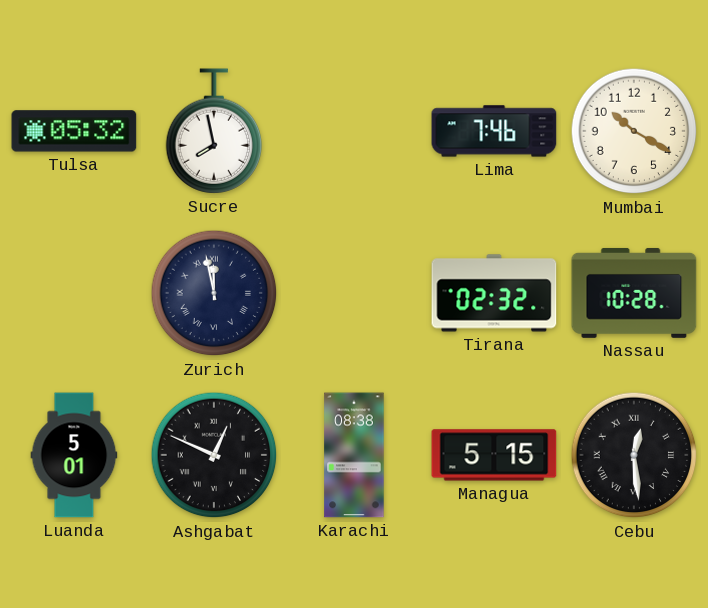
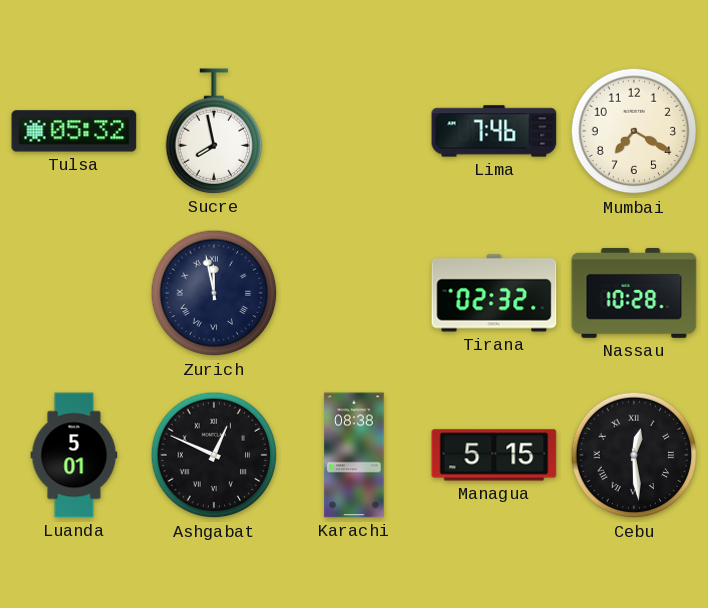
Mumbai: 10:20 -> 7:20
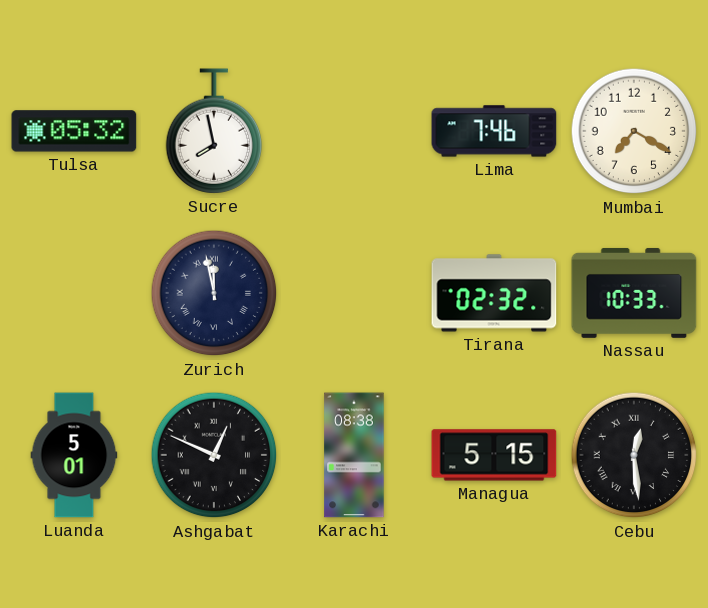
Nassau: 10:28 -> 10:33
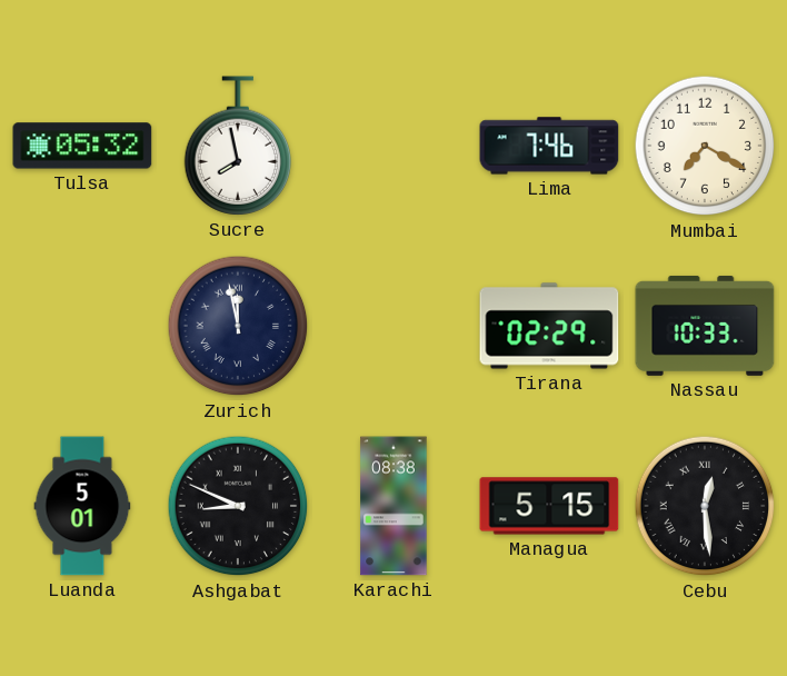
Tirana: 02:32 -> 02:29
Ashgabat: 12:49 -> 8:49
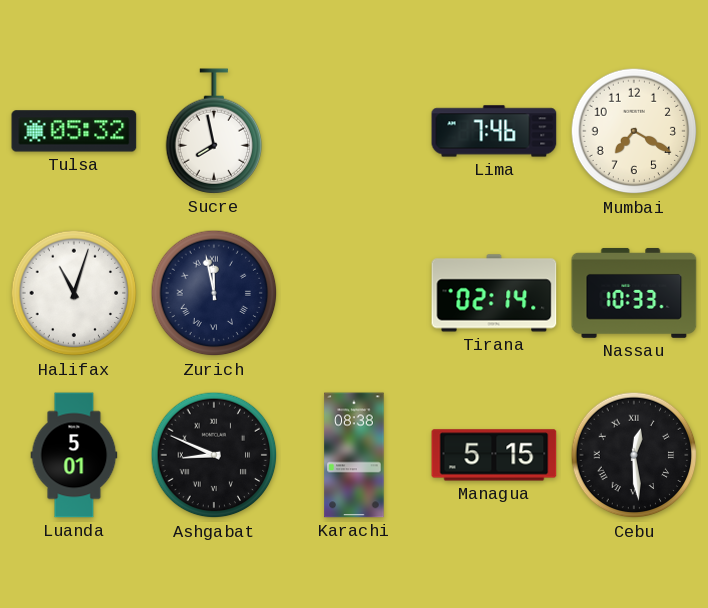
Halifax: none -> 11:03
Tirana: 02:29 -> 02:14
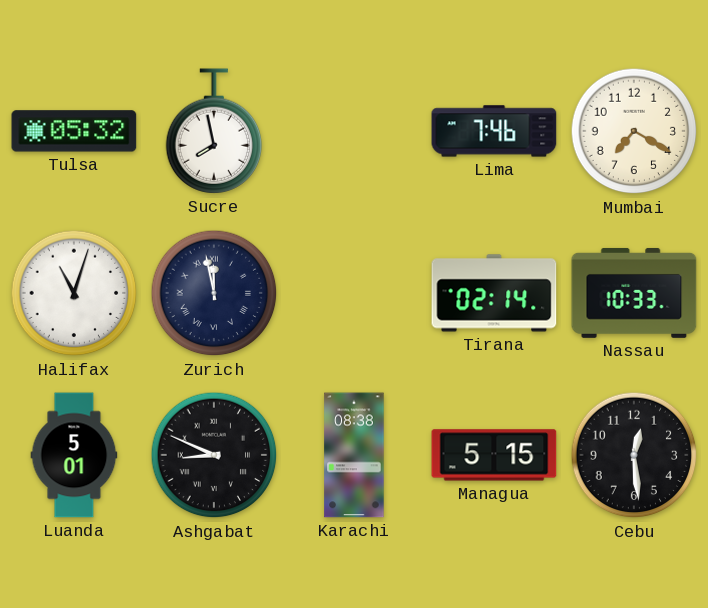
Cebu numerals: Roman -> Arabic
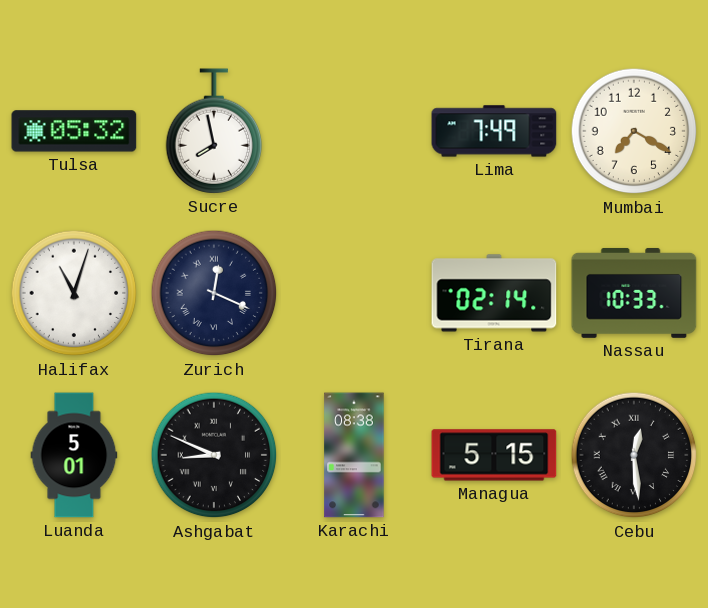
Lima: 7:46 -> 7:49
Zurich: 11:58 -> 12:19
Cebu numerals: Arabic -> Roman
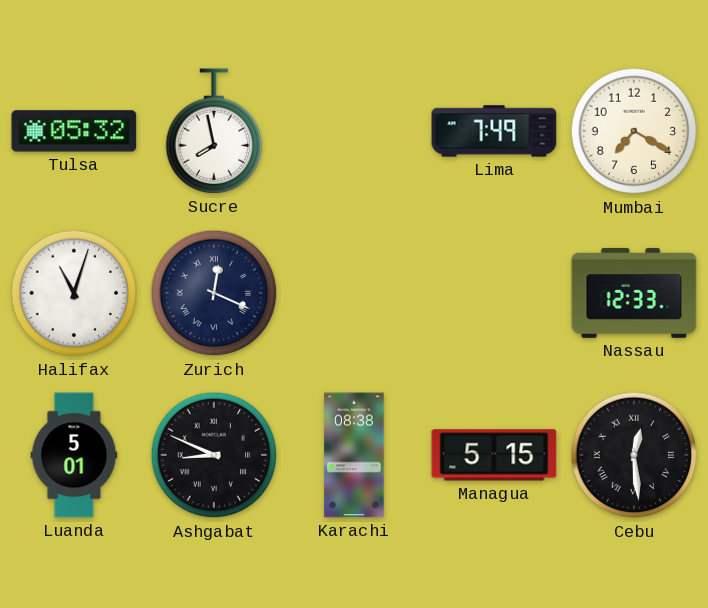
Tirana: 02:14 -> none
Nassau: 10:33 -> 12:33
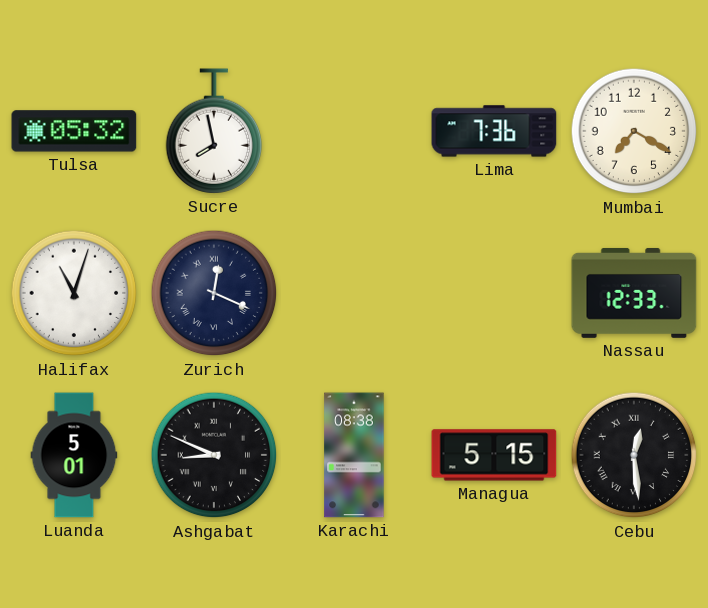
Lima: 7:49 -> 7:36
